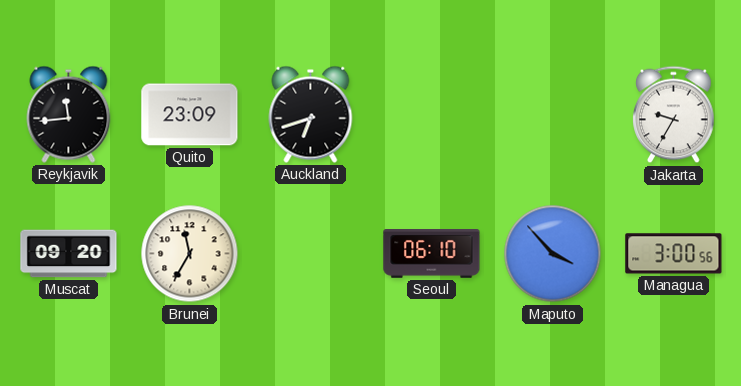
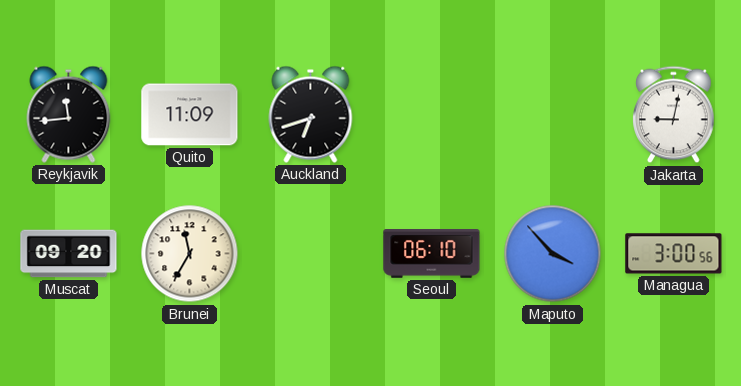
Quito: 23:09 -> 11:09
Jakarta: 9:35 -> 9:02
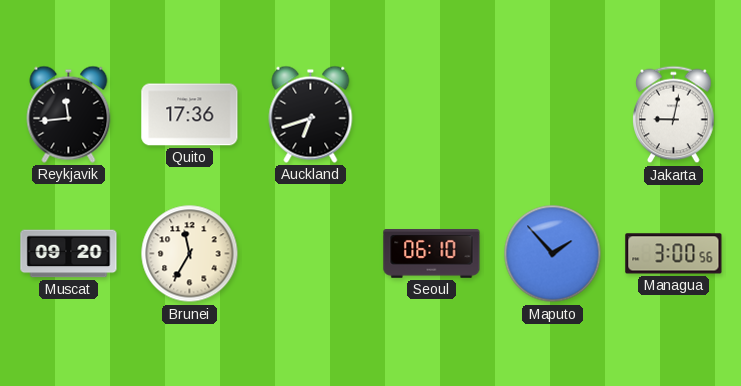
Quito: 11:09 -> 17:36
Maputo: 3:53 -> 1:53
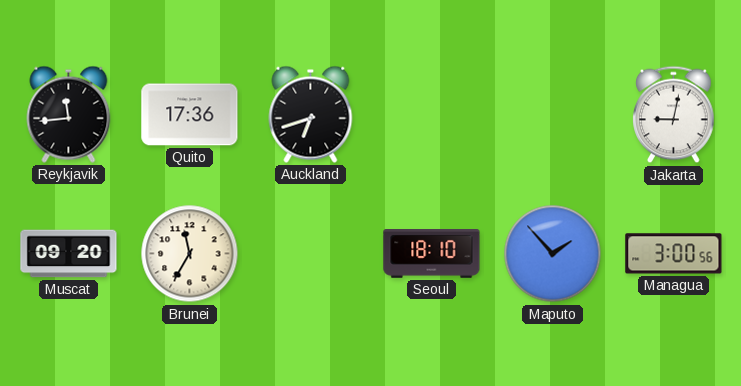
Seoul: 06:10 -> 18:10
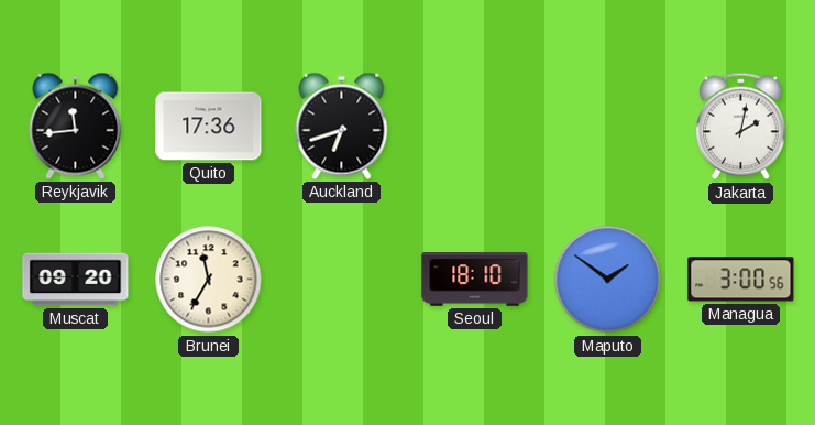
Jakarta: 9:02 -> 2:02
Maputo: 1:53 -> 1:51
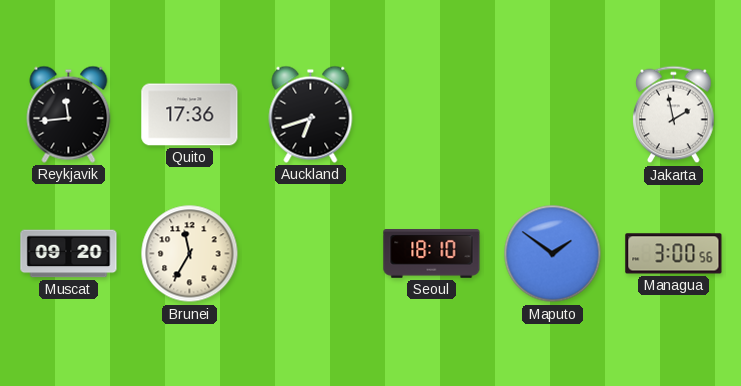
Jakarta: 2:02 -> 1:58
